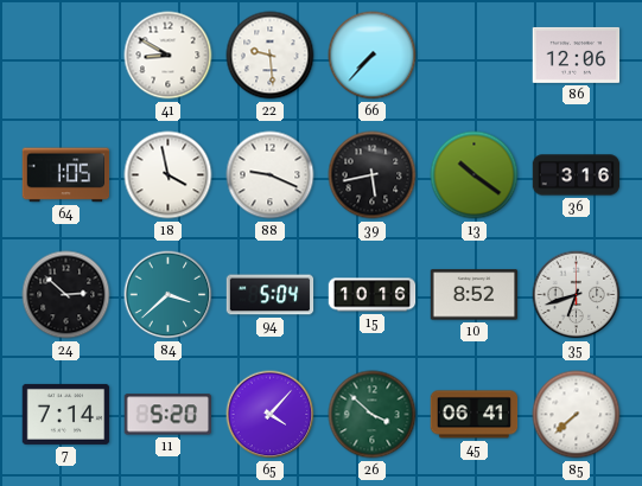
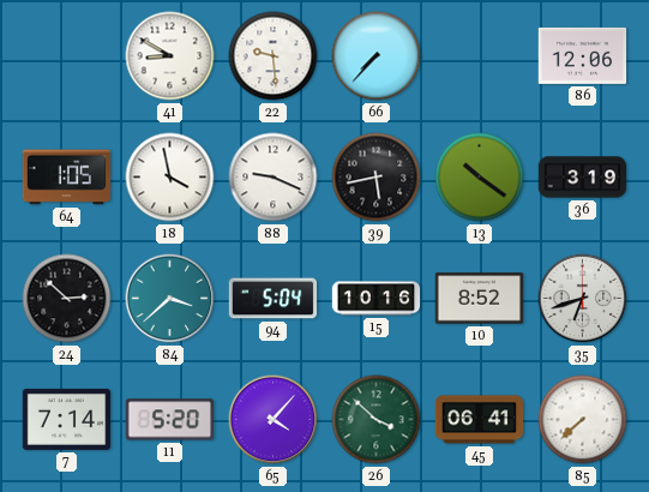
36: 3:16 -> 3:19
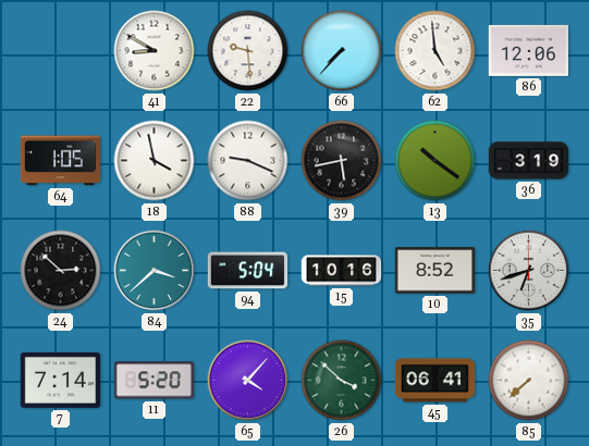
62: none -> 4:59
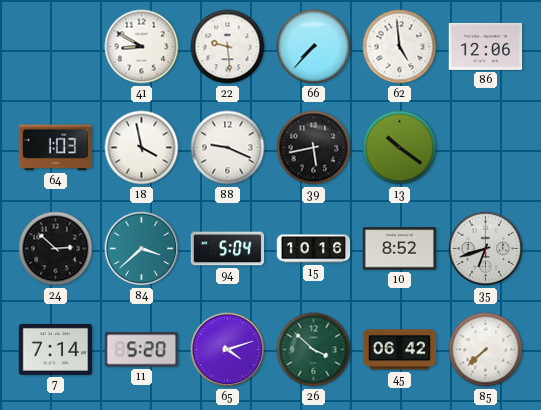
64: 1:05 -> 1:03
36: 3:19 -> none
65: 4:07 -> 4:12
45: 06:41 -> 06:42
